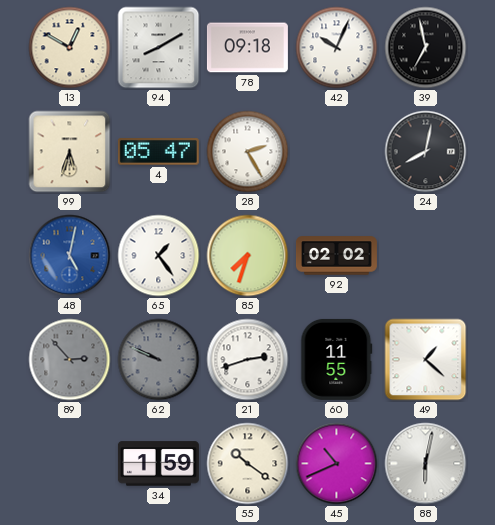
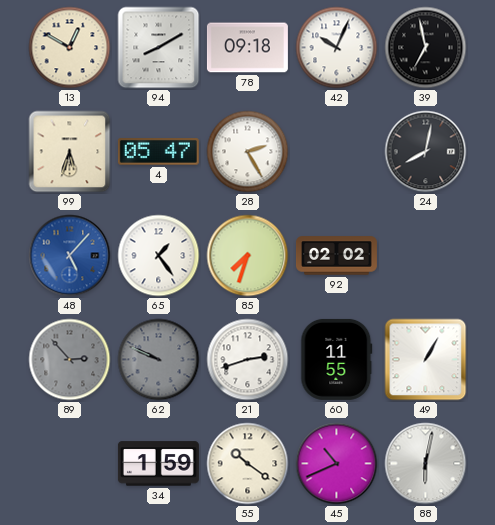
48: 5:02 -> 5:07
49: 1:22 -> 1:05
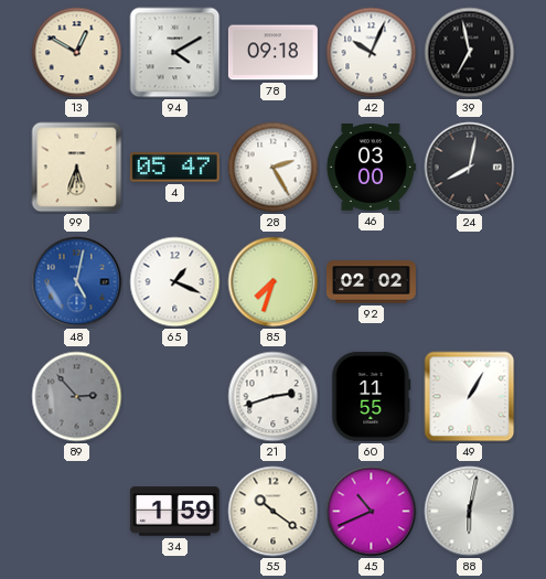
94: 8:10 -> 4:10
46: none -> 03:00
48: 5:07 -> 5:02
65: 1:24 -> 1:19
62: 9:49 -> none
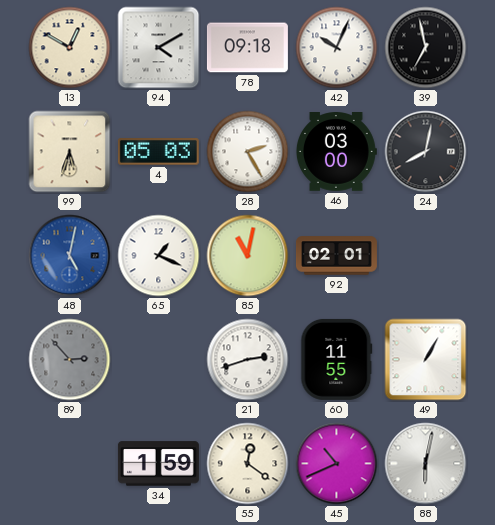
4: 05:47 -> 05:03
85: 7:33 -> 11:02
92: 02:02 -> 02:01
55: 10:21 -> 12:21
